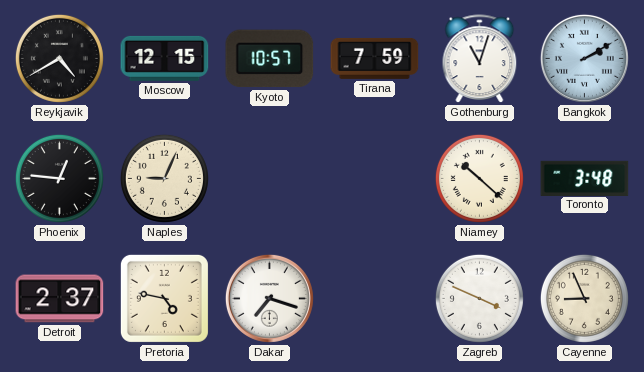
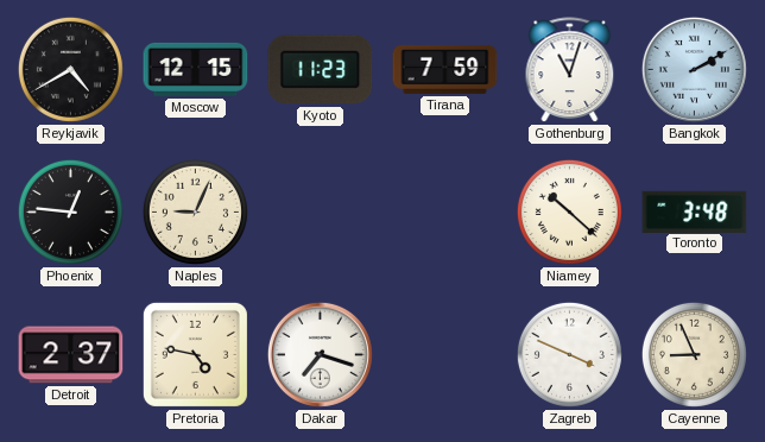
Kyoto: 10:57 -> 11:23
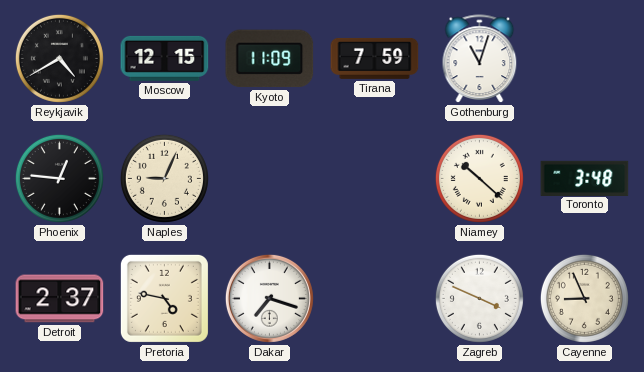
Kyoto: 11:23 -> 11:09
Bangkok: 2:10 -> none
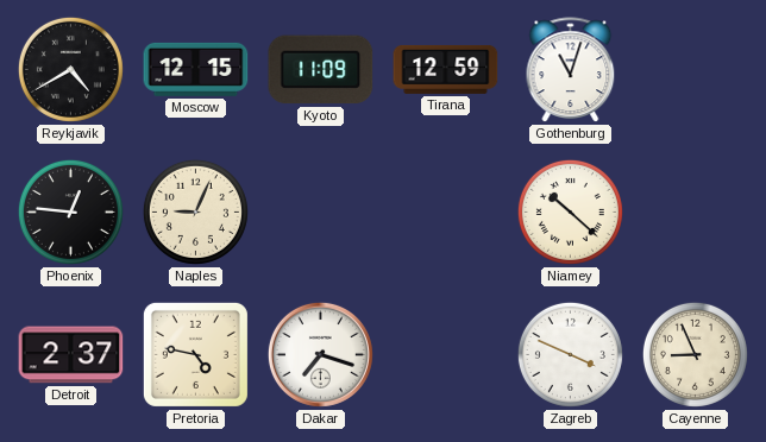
Tirana: 7:59 -> 12:59
Toronto: 3:48 -> none
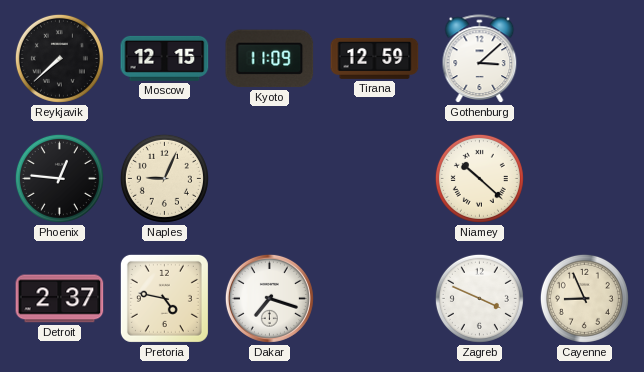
Reykjavik: 4:40 -> 7:38
Gothenburg: 11:03 -> 3:08
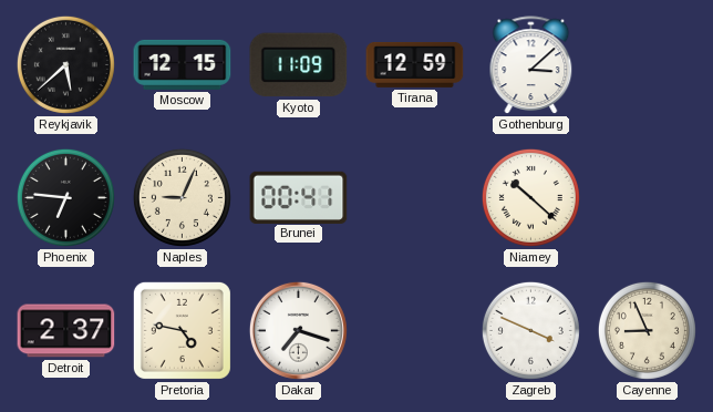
Reykjavik: 7:38 -> 5:38
Phoenix: 12:46 -> 6:46
Brunei: none -> 00:41
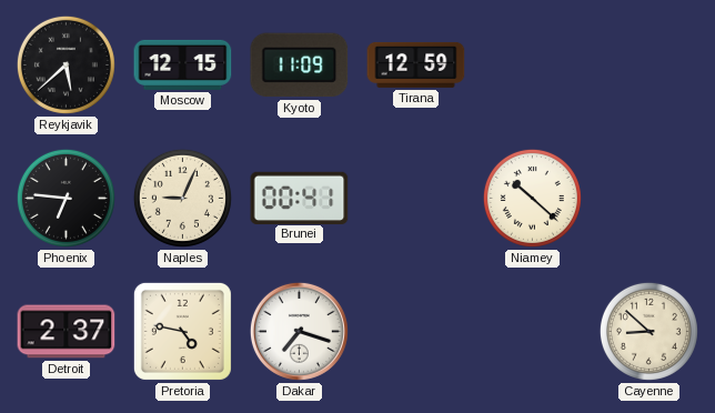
Gothenburg: 3:08 -> none
Zagreb: 3:49 -> none
Cayenne: 8:56 -> 8:52
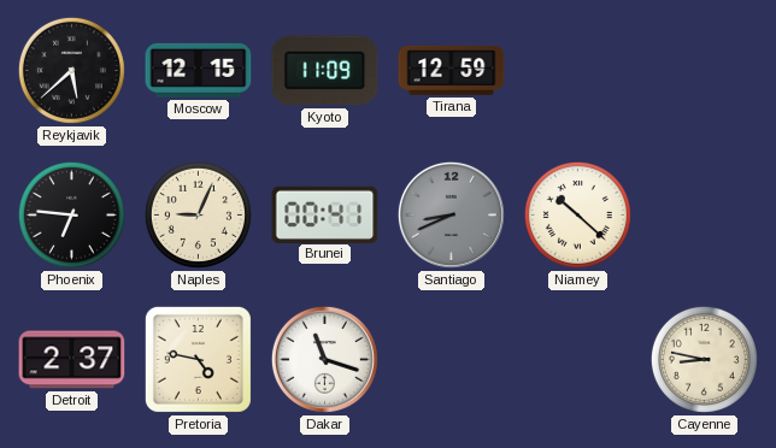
Santiago: none -> 8:41
Dakar: 7:18 -> 11:18
Cayenne: 8:52 -> 8:47
